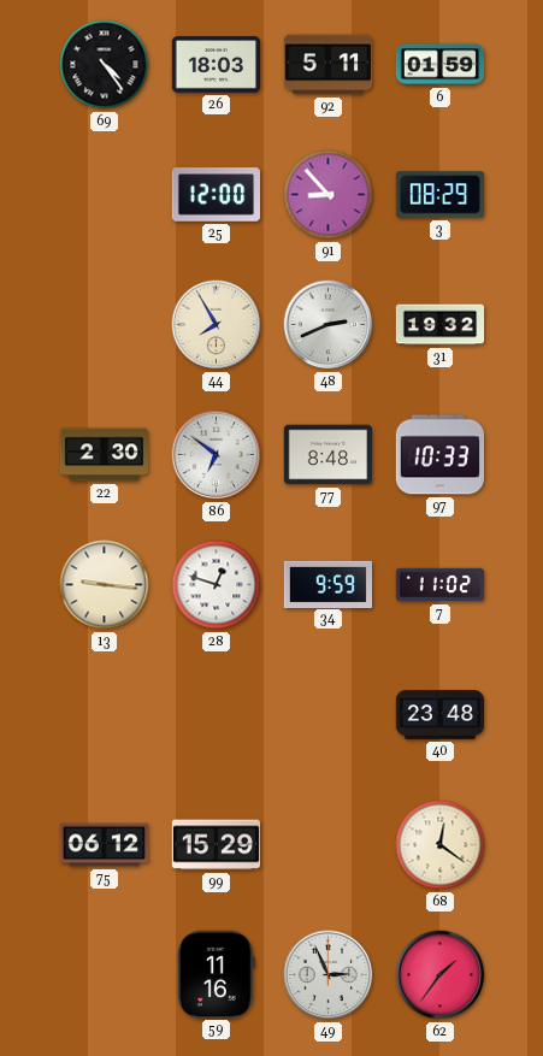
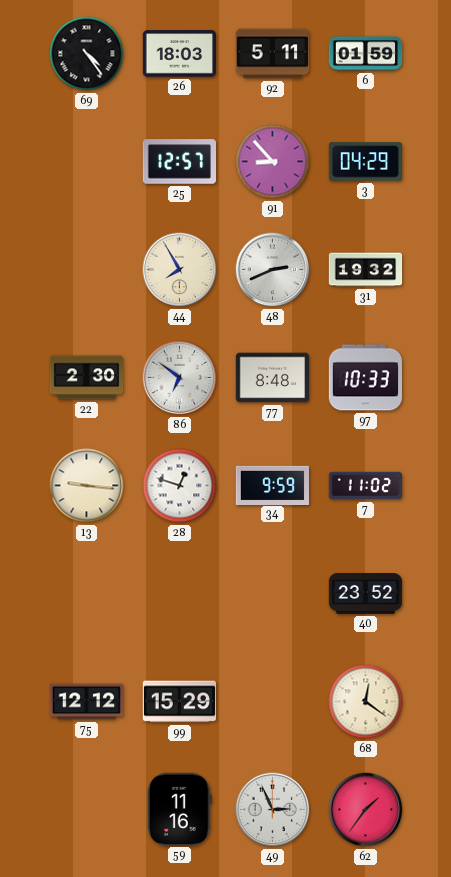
25: 12:00 -> 12:57
3: 08:29 -> 04:29
40: 23:48 -> 23:52
75: 06:12 -> 12:12
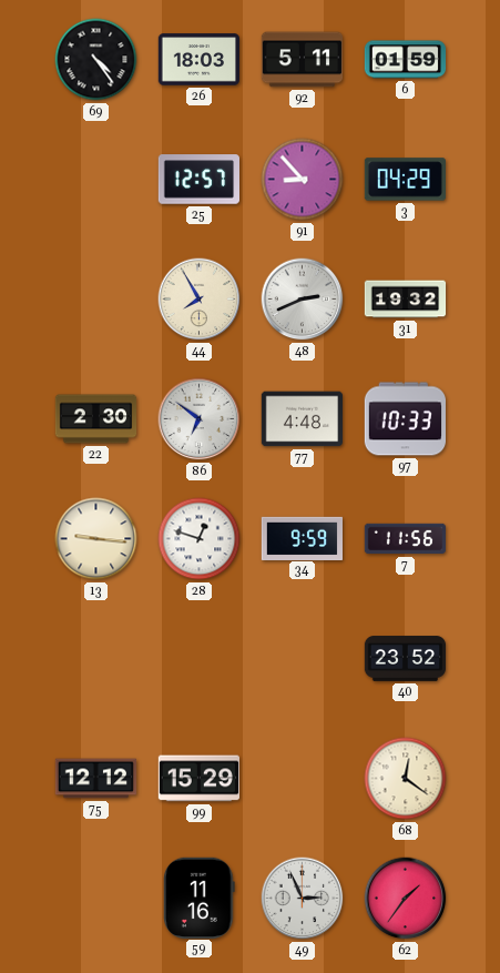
77: 8:48 -> 4:48
7: 11:02 -> 11:56
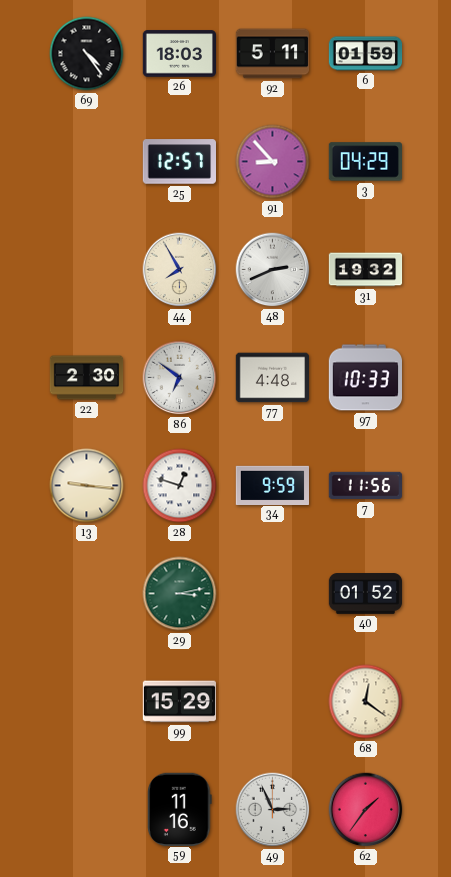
29: none -> 3:13
40: 23:52 -> 01:52
75: 12:12 -> none
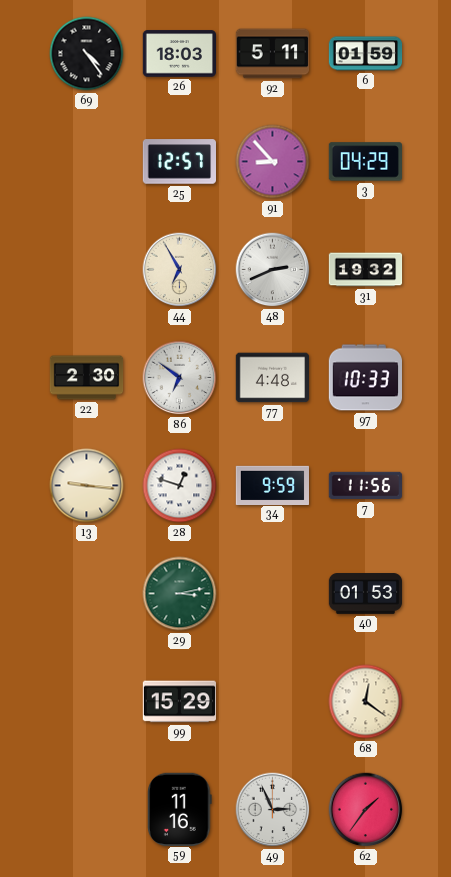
44: 7:55 -> 6:55
40: 01:52 -> 01:53
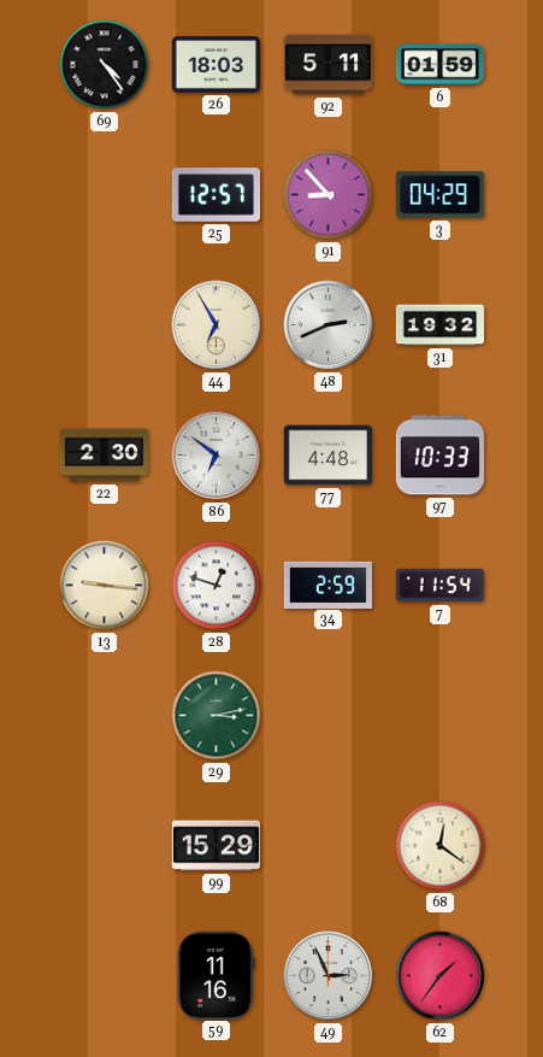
34: 9:59 -> 2:59
7: 11:56 -> 11:54
40: 01:53 -> none
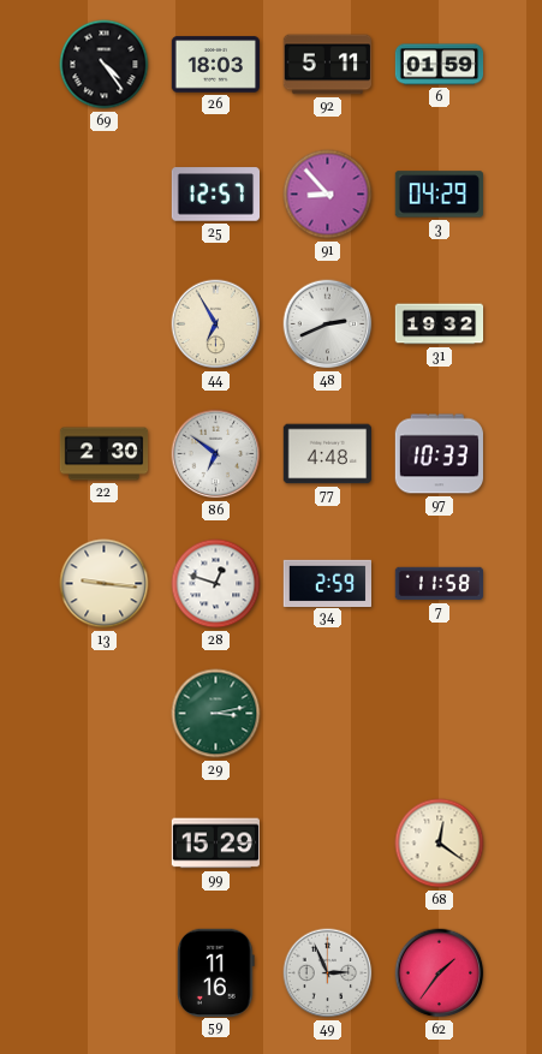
7: 11:54 -> 11:58
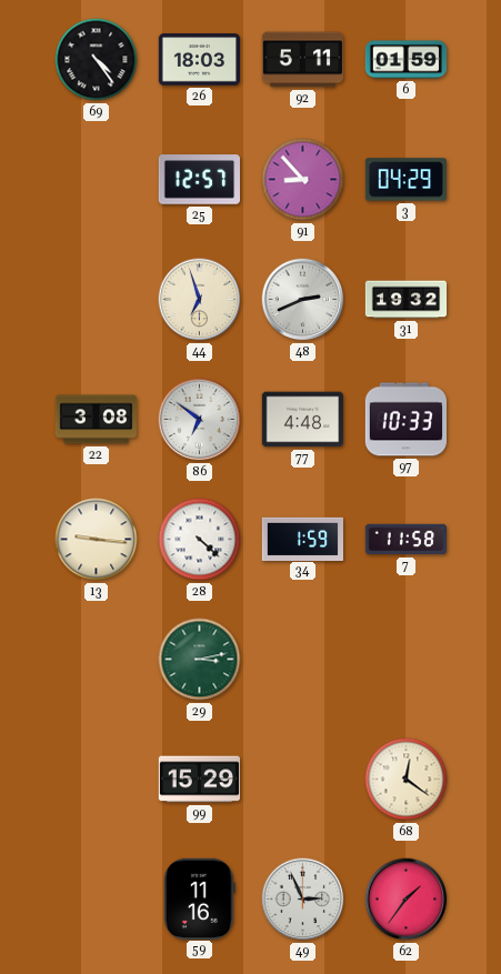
44: 6:55 -> 6:57
22: 2:30 -> 3:08
28: 12:48 -> 4:22
34: 2:59 -> 1:59
